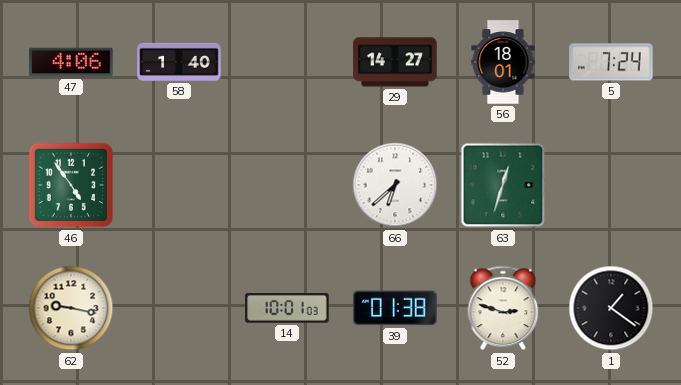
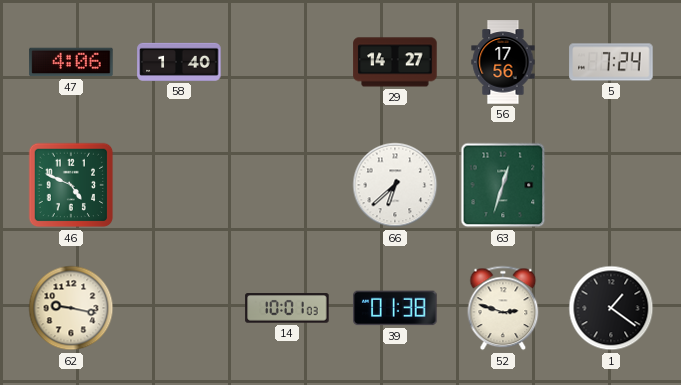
56: 18:01 -> 17:56
46: 4:54 -> 4:49
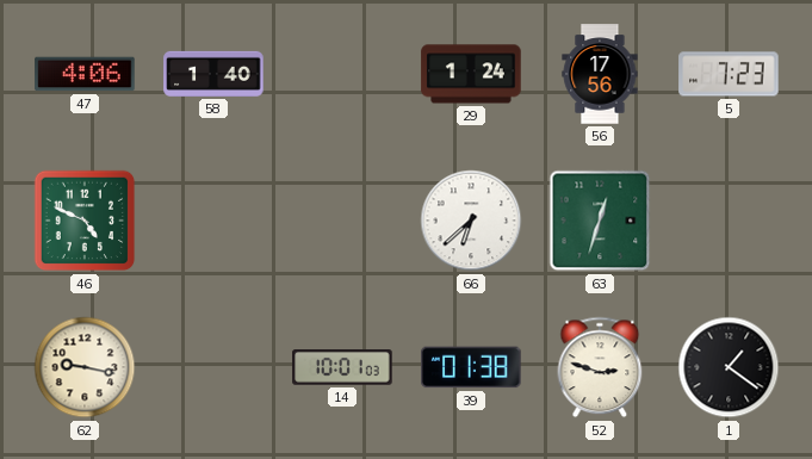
29: 14:27 -> 1:24
5: 7:24 -> 7:23
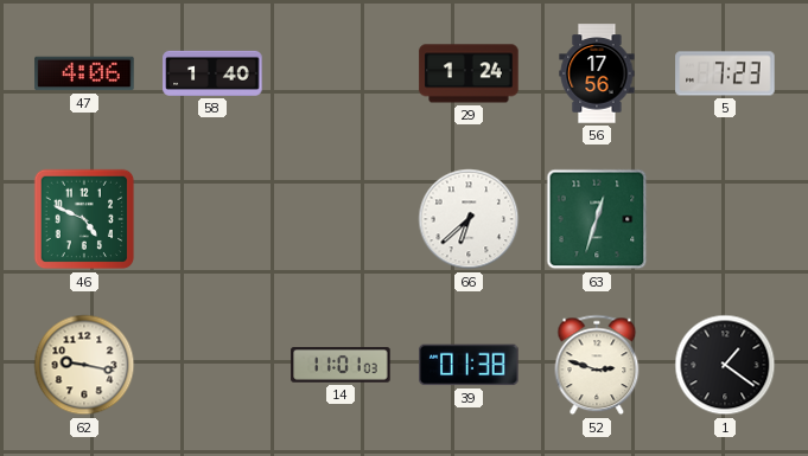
14: 10:01 -> 11:01
